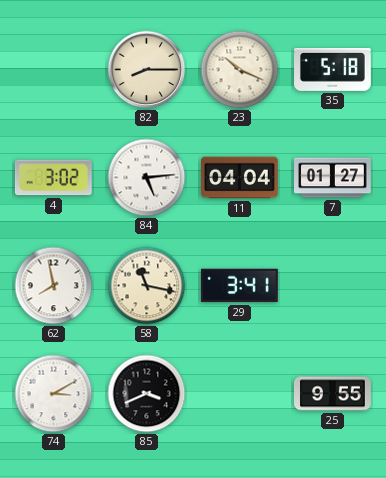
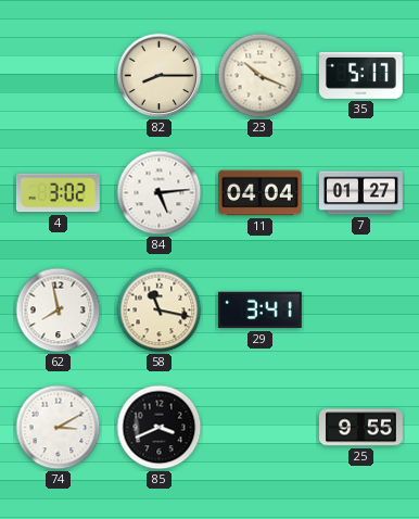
35: 5:18 -> 5:17
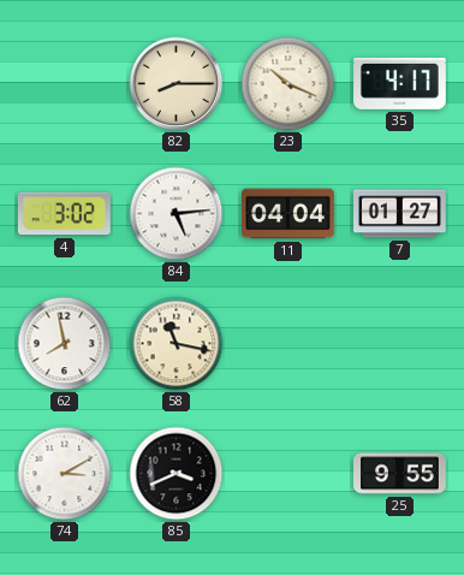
35: 5:17 -> 4:17
29: 3:41 -> none
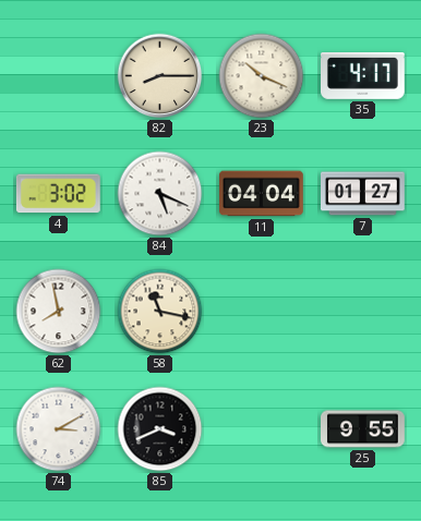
84: 5:14 -> 5:19
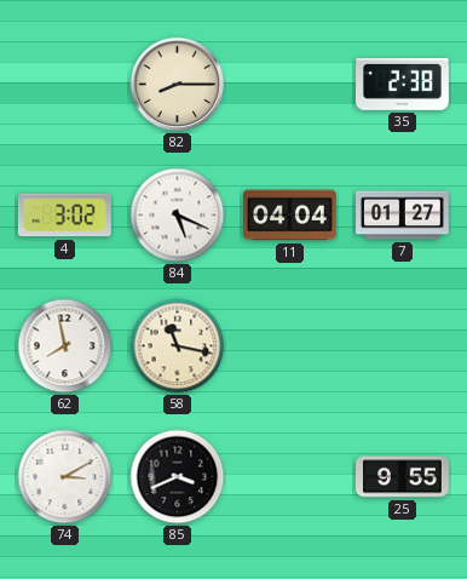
23: 10:19 -> none
35: 4:17 -> 2:38
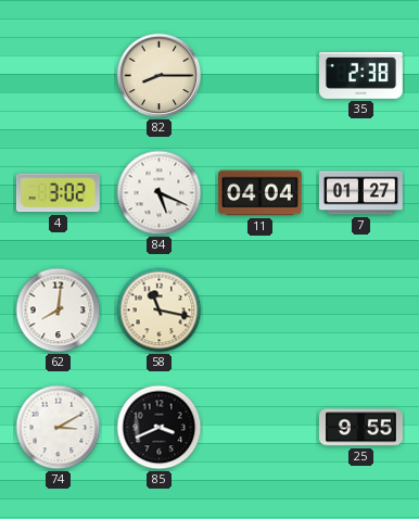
62: 7:58 -> 8:01
